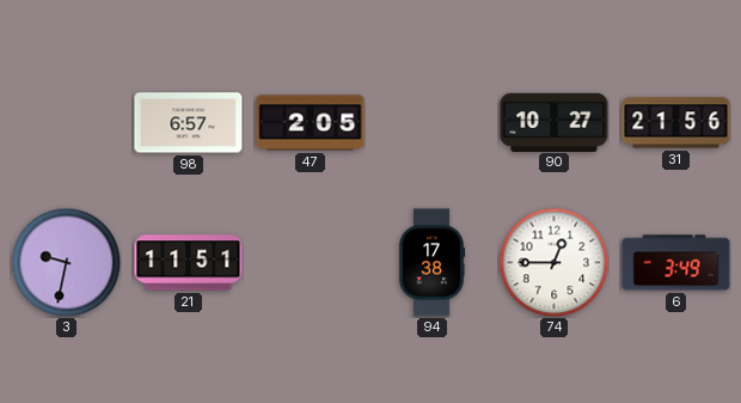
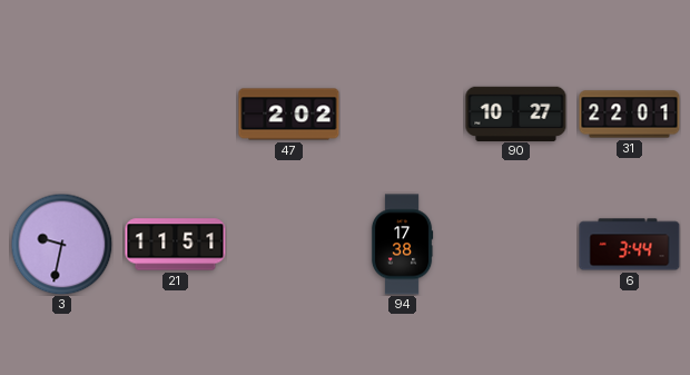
98: 6:57 -> none
47: 2:05 -> 2:02
31: 21:56 -> 22:01
74: 12:45 -> none
6: 3:49 -> 3:44
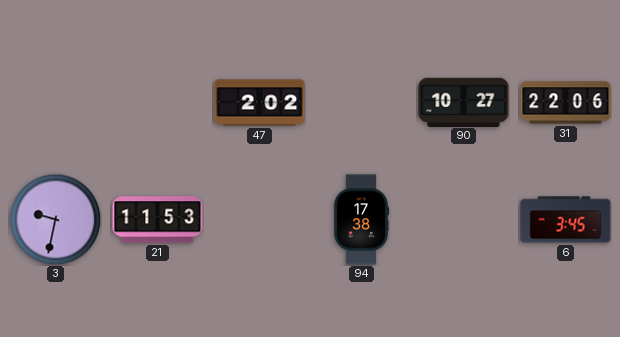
31: 22:01 -> 22:06
21: 11:51 -> 11:53
6: 3:44 -> 3:45
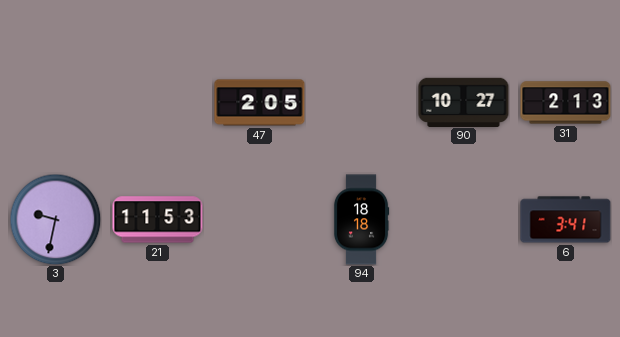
47: 2:02 -> 2:05
31: 22:06 -> 2:13
94: 17:38 -> 18:18
6: 3:45 -> 3:41
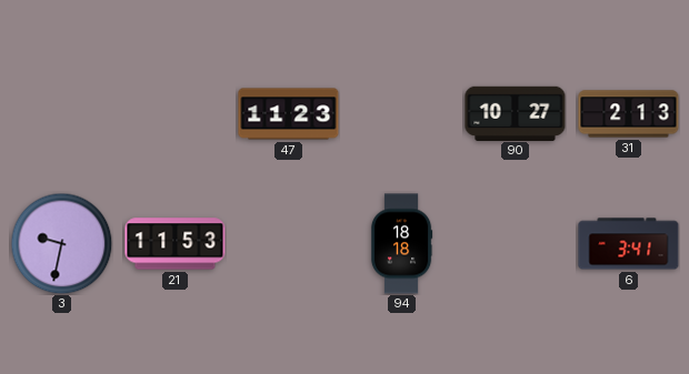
47: 2:05 -> 11:23
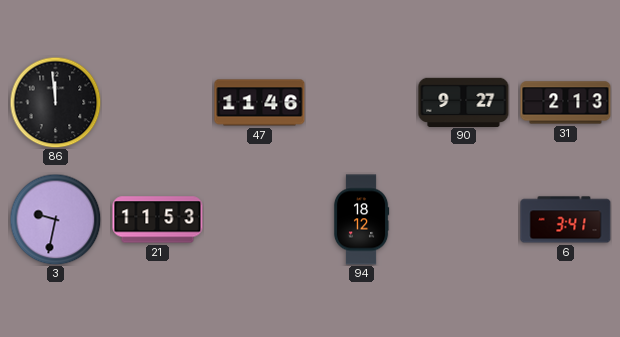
86: none -> 11:59
47: 11:23 -> 11:46
90: 10:27 -> 9:27
94: 18:18 -> 18:12
